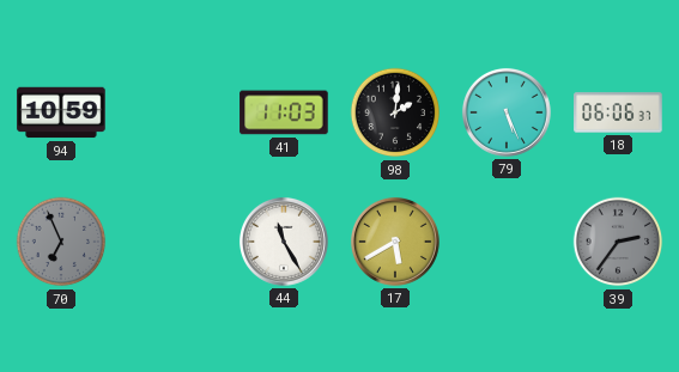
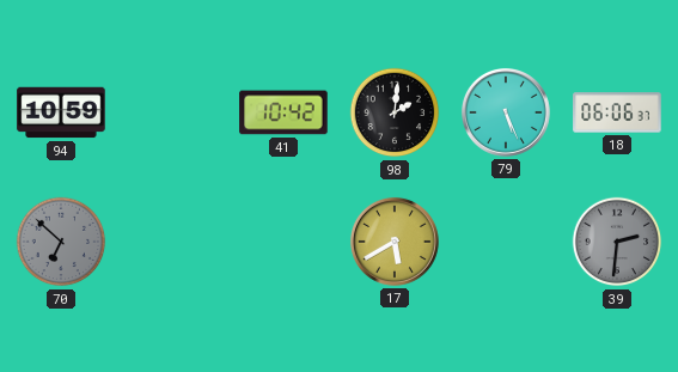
41: 11:03 -> 10:42
70: 6:56 -> 6:52
44: 11:25 -> none
39: 2:36 -> 2:31
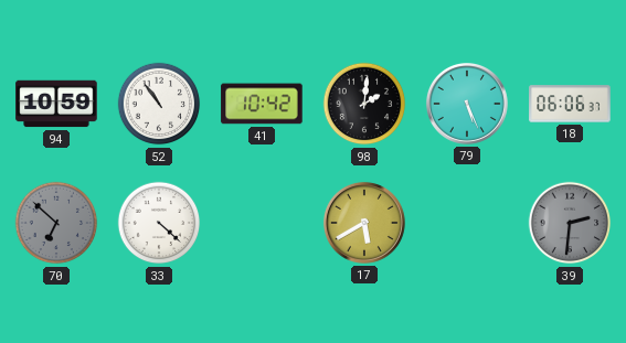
52: none -> 10:54
33: none -> 4:22
